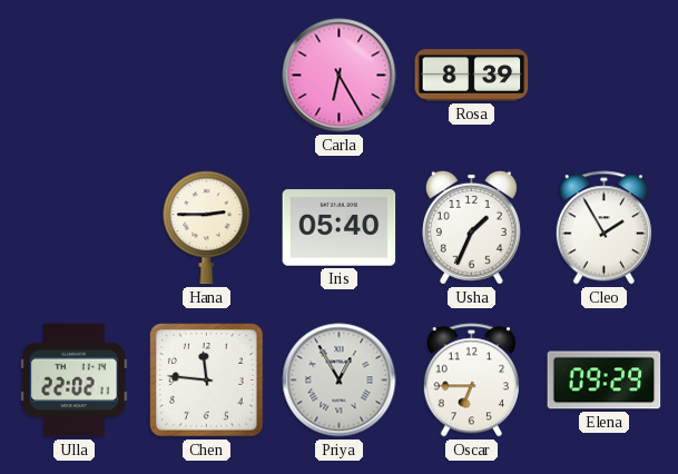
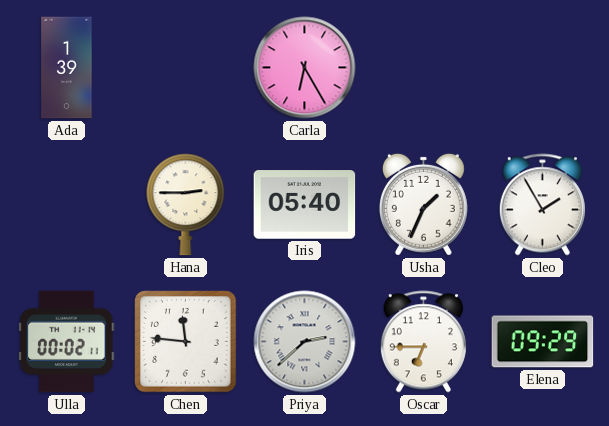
Ada: none -> 1:39
Rosa: 8:39 -> none
Ulla: 22:02 -> 00:02
Priya: 12:55 -> 2:38
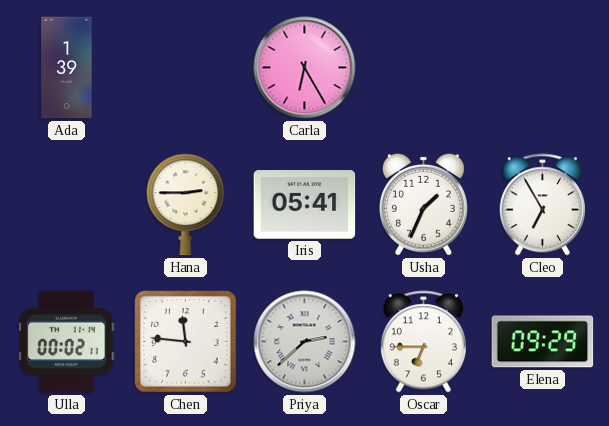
Iris: 05:40 -> 05:41
Cleo: 1:55 -> 6:55
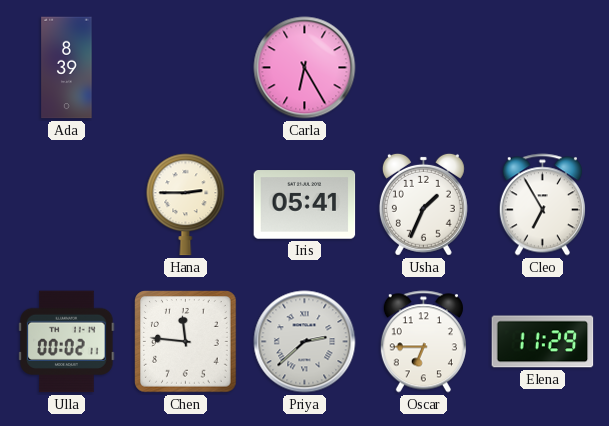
Ada: 1:39 -> 8:39
Elena: 09:29 -> 11:29
